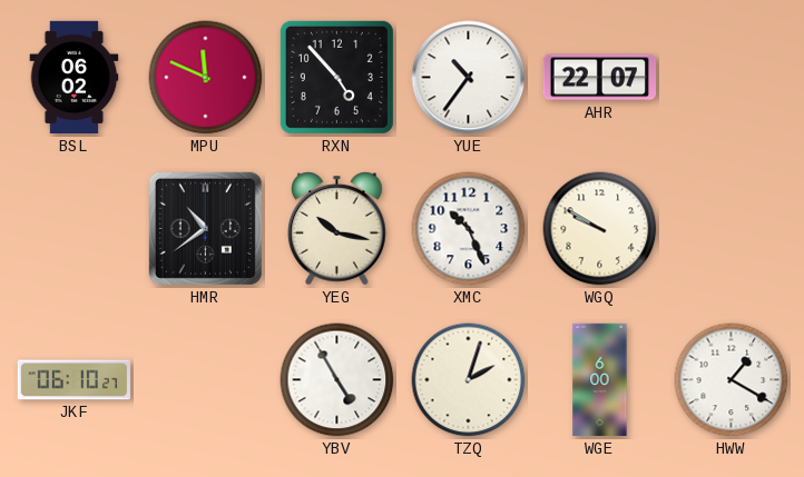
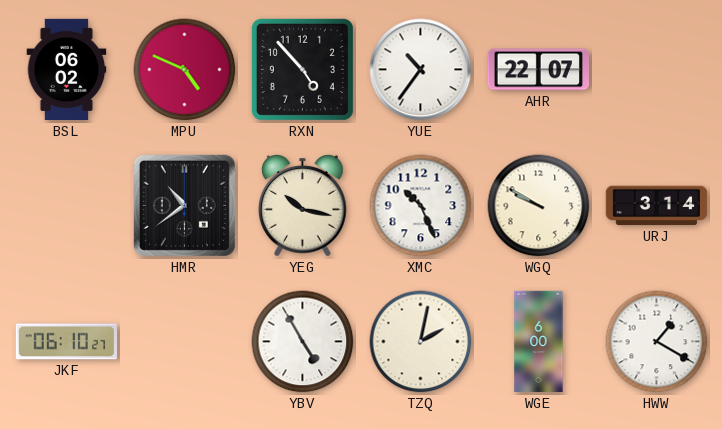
MPU: 11:49 -> 4:49
URJ: none -> 3:14
TZQ: 2:03 -> 2:02
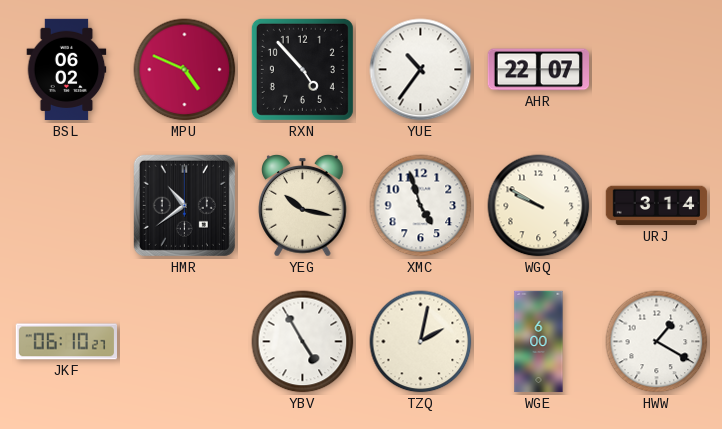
XMC: 10:26 -> 4:57
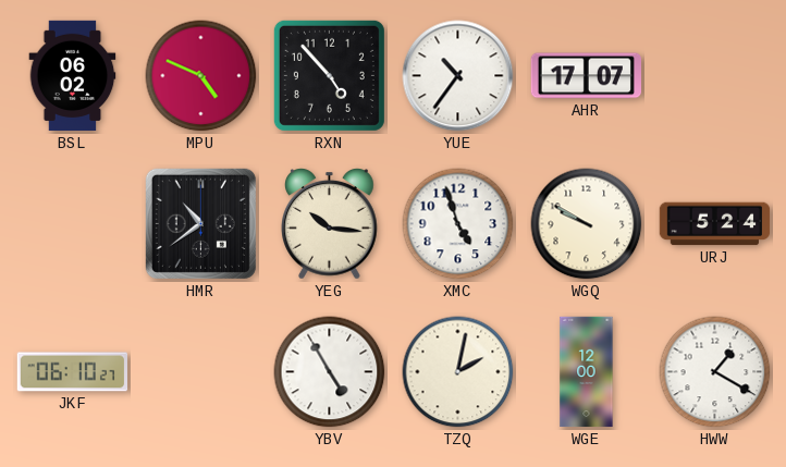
AHR: 22:07 -> 17:07
YEG: 10:17 -> 10:16
URJ: 3:14 -> 5:24
WGE: 6:00 -> 12:00
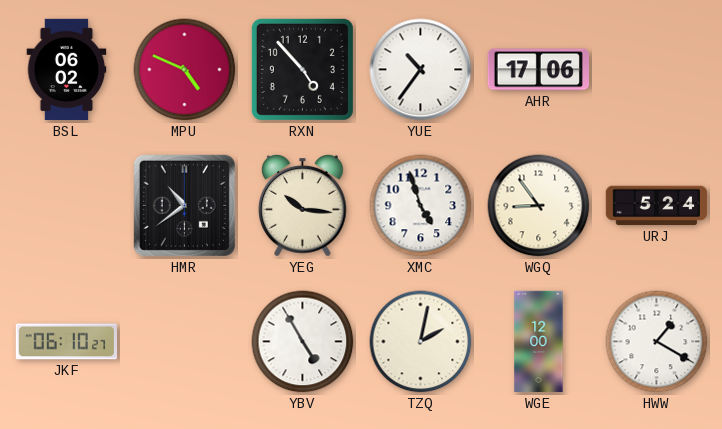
AHR: 17:07 -> 17:06
WGQ: 9:50 -> 8:54
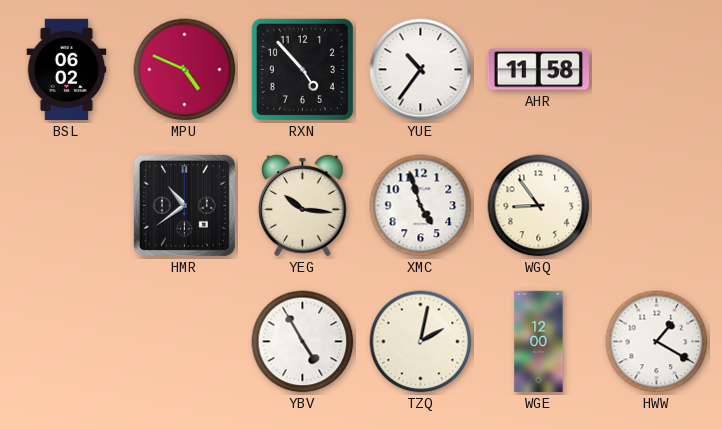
AHR: 17:06 -> 11:58
URJ: 5:24 -> none
JKF: 06:10 -> none
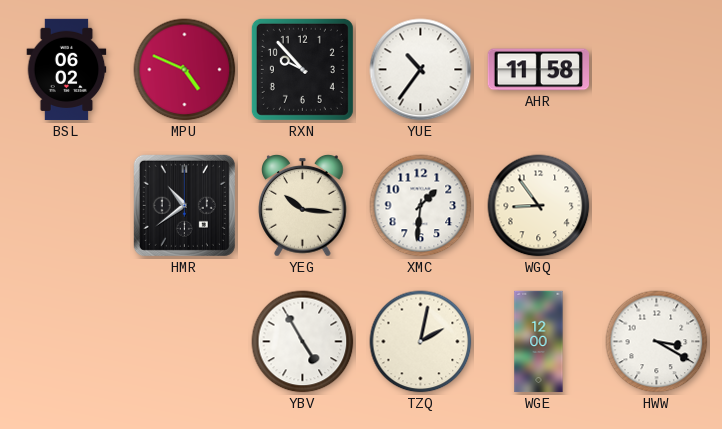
RXN: 4:53 -> 9:53
XMC: 4:57 -> 1:31
HWW: 1:20 -> 3:20
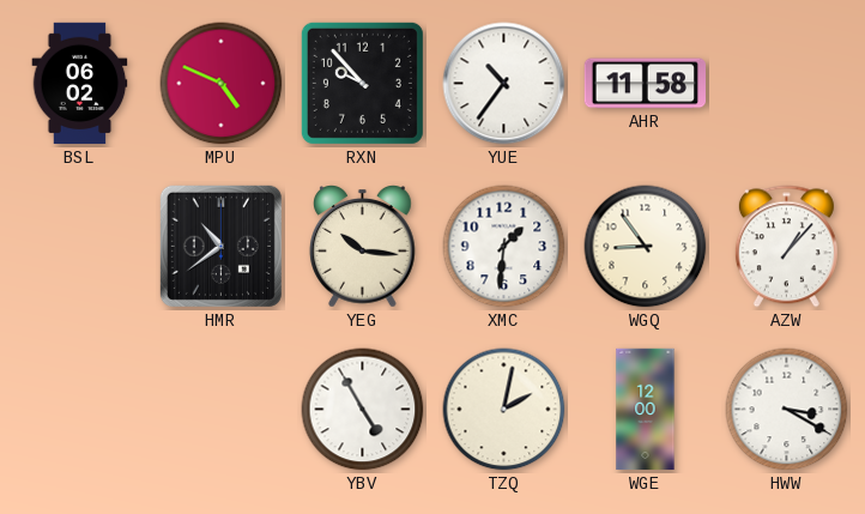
AZW: none -> 1:07
